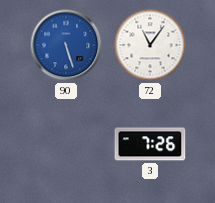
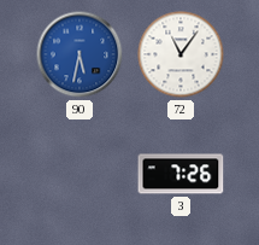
90: 5:27 -> 5:32
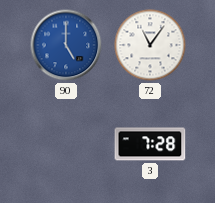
90: 5:32 -> 5:00
3: 7:26 -> 7:28
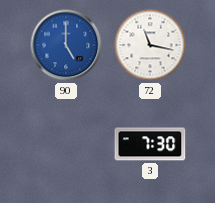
72: 11:06 -> 11:17
3: 7:28 -> 7:30
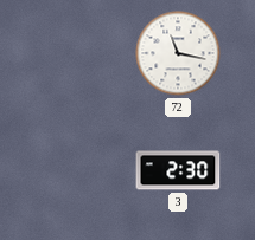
90: 5:00 -> none
3: 7:30 -> 2:30
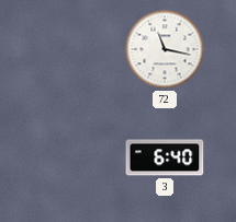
3: 2:30 -> 6:40
